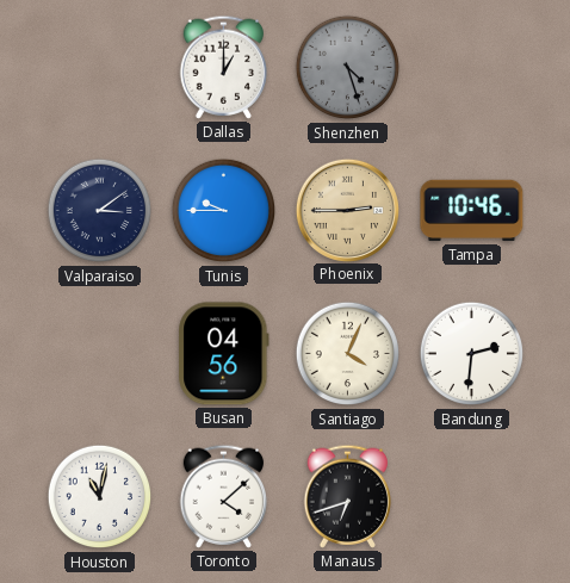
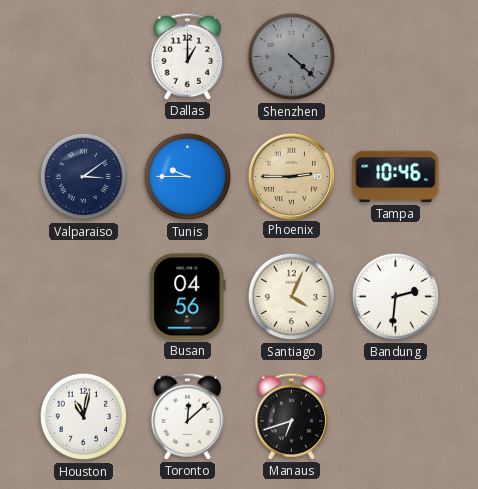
Shenzhen: 4:27 -> 4:22
Toronto: 4:08 -> 12:08
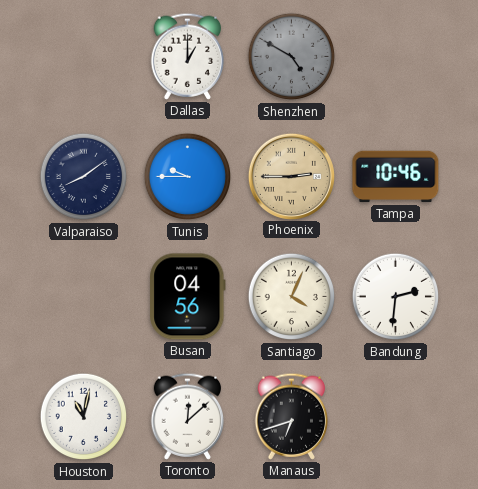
Shenzhen: 4:22 -> 4:50
Valparaiso: 3:09 -> 8:09
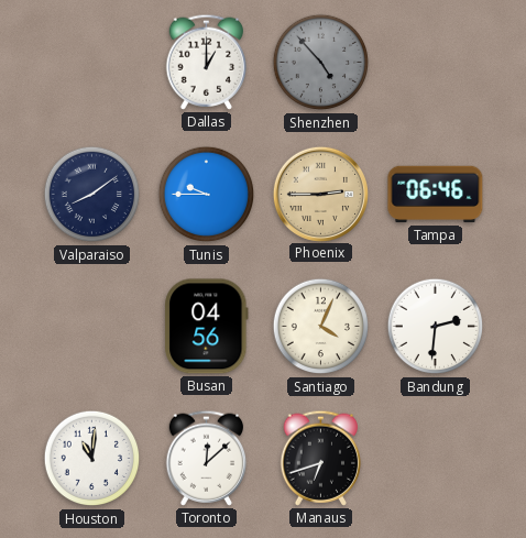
Shenzhen: 4:50 -> 4:53
Tampa: 10:46 -> 06:46
Houston: 11:02 -> 11:01
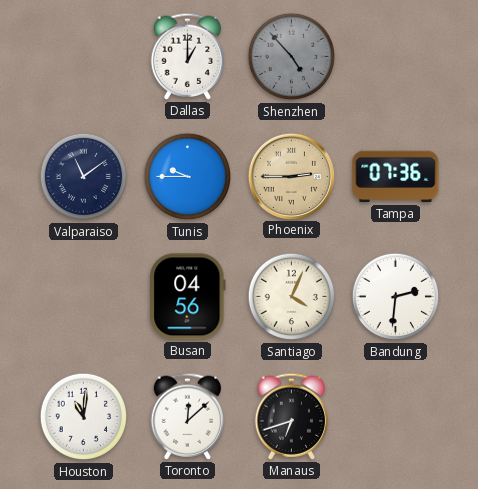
Valparaiso: 8:09 -> 11:09
Tampa: 06:46 -> 07:36
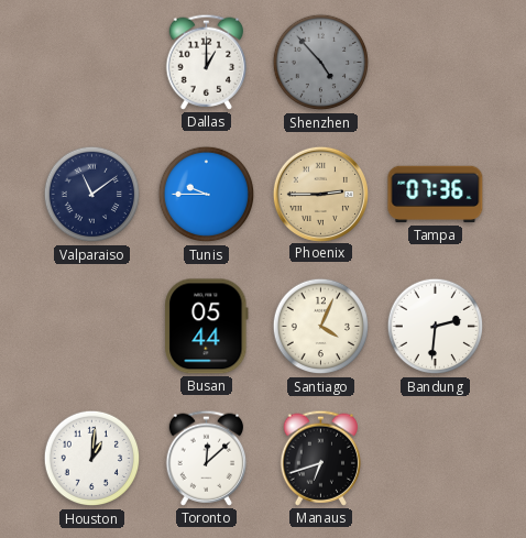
Busan: 04:56 -> 05:44
Houston: 11:01 -> 1:01
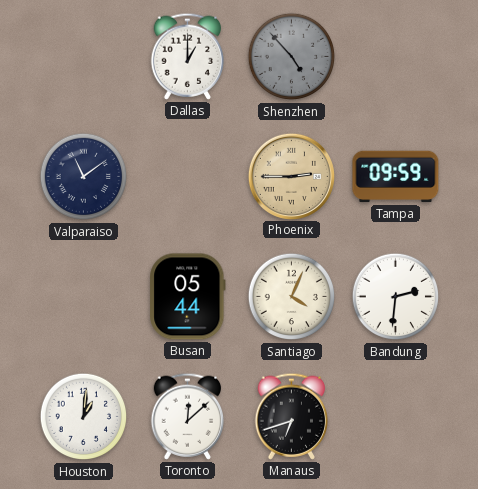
Tunis: 9:45 -> none
Tampa: 07:36 -> 09:59
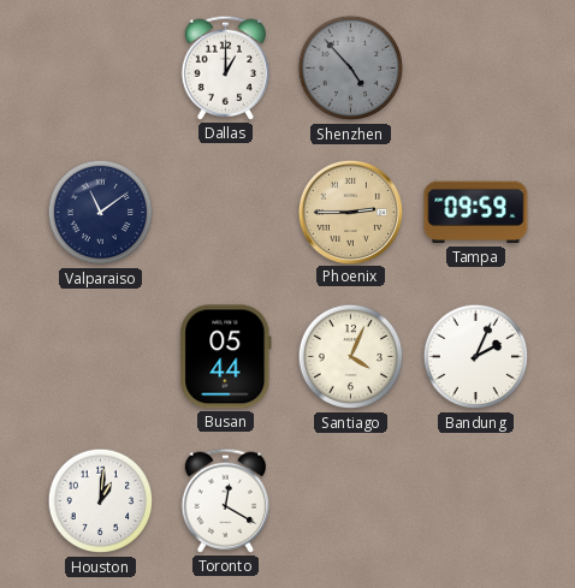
Bandung: 2:31 -> 2:04
Toronto: 12:08 -> 12:20
Manaus: 6:42 -> none
